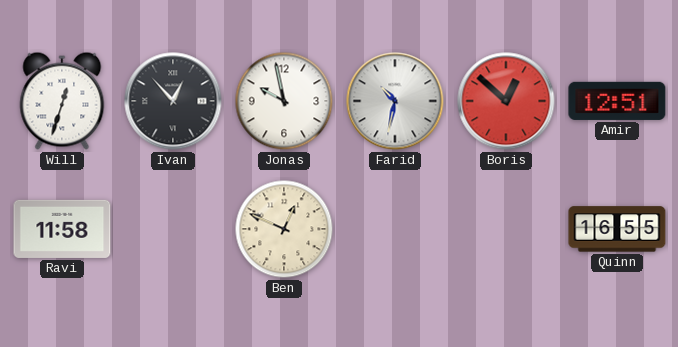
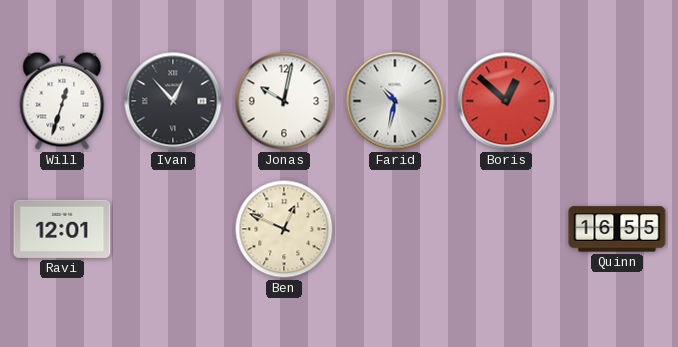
Jonas: 9:58 -> 10:02
Amir: 12:51 -> none
Ravi: 11:58 -> 12:01
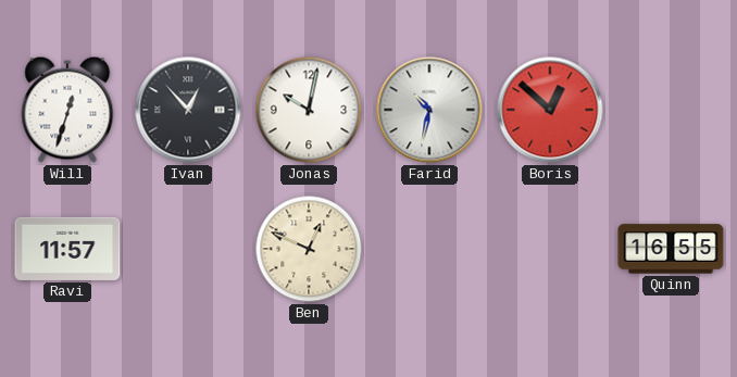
Ravi: 12:01 -> 11:57
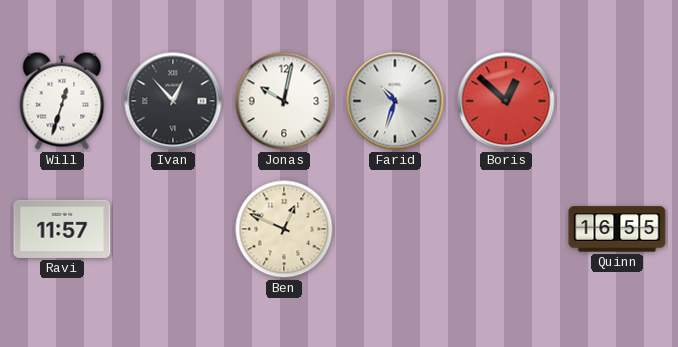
Farid: 10:32 -> 10:33
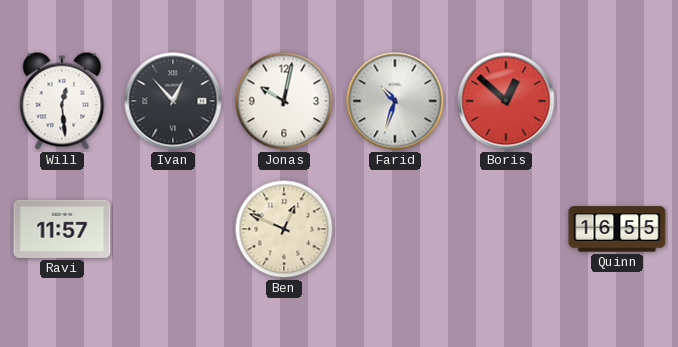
Will: 12:33 -> 12:29
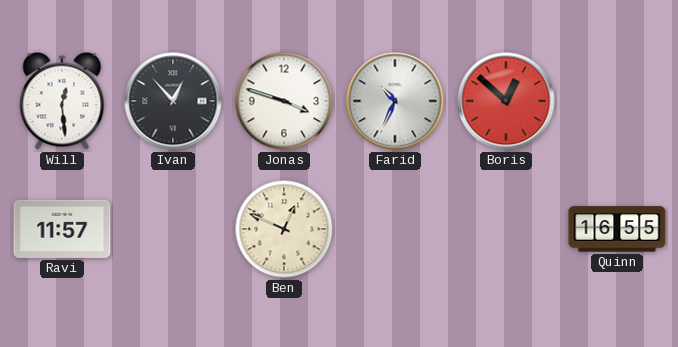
Jonas: 10:02 -> 3:48
Farid: 10:33 -> 10:34
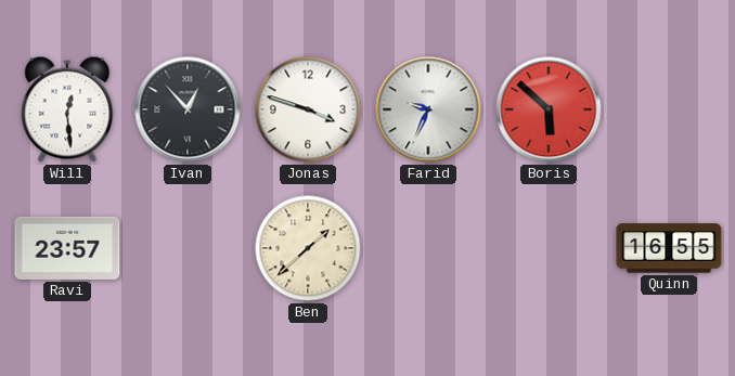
Farid: 10:34 -> 9:34
Boris: 12:52 -> 5:52
Ravi: 11:57 -> 23:57
Ben: 12:49 -> 1:38
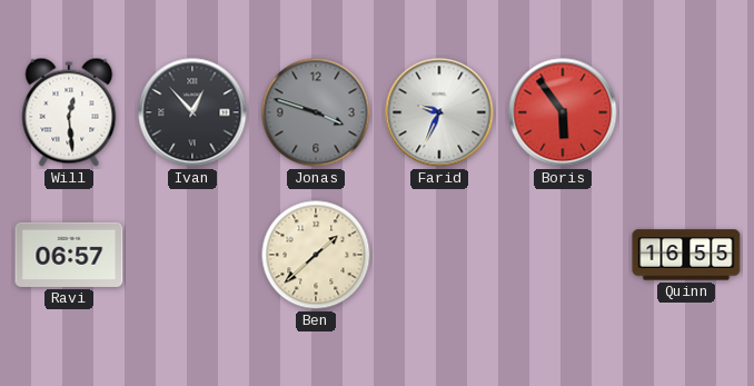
Jonas dial: white -> grey
Boris: 5:52 -> 5:54
Ravi: 23:57 -> 06:57
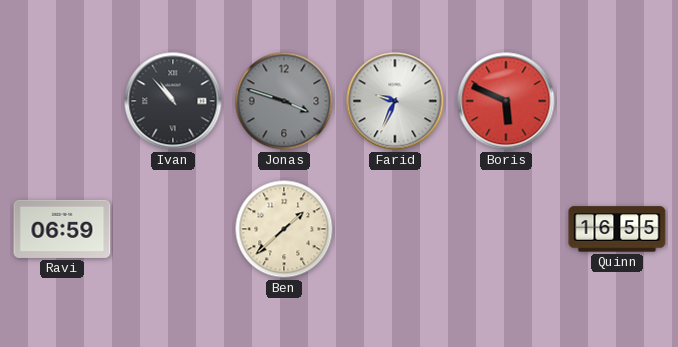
Will: 12:29 -> none
Ivan: 12:53 -> 10:53
Boris: 5:54 -> 5:49
Ravi: 06:57 -> 06:59
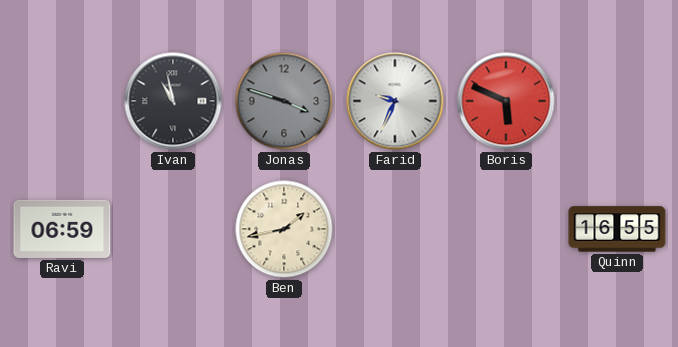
Ivan: 10:53 -> 10:58
Ben: 1:38 -> 1:43
